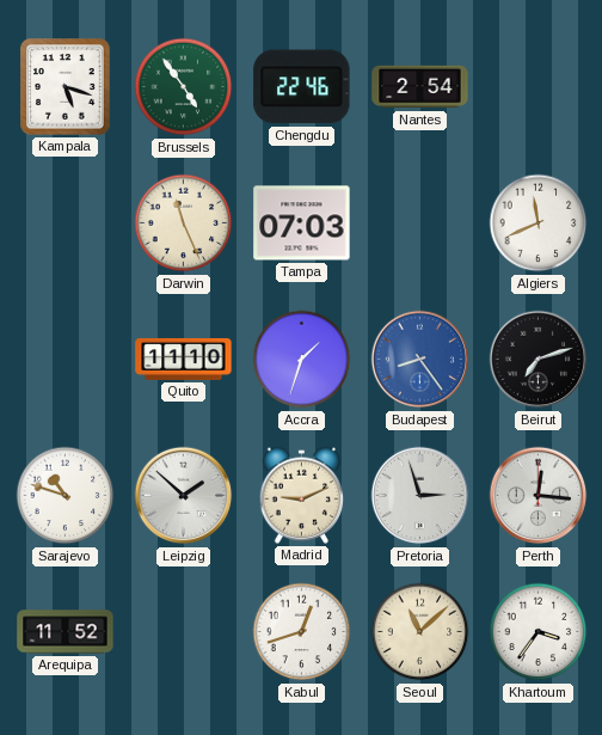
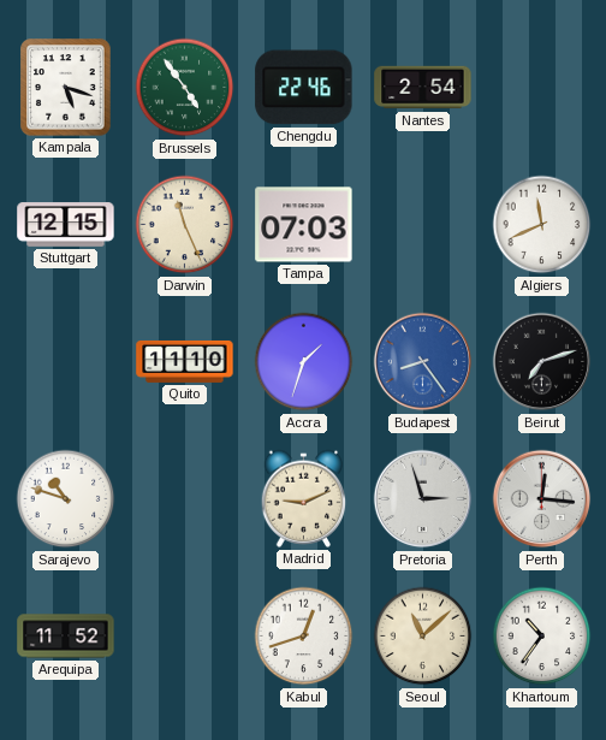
Stuttgart: none -> 12:15
Leipzig: 1:52 -> none
Khartoum: 3:36 -> 10:36
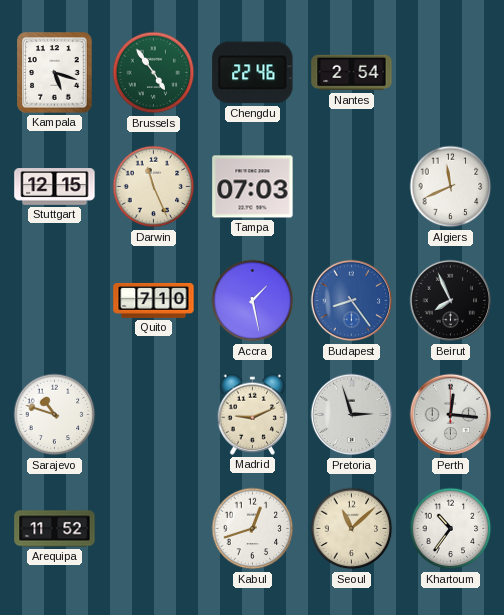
Quito: 11:10 -> 7:10
Accra: 1:33 -> 1:28
Beirut: 7:12 -> 7:56
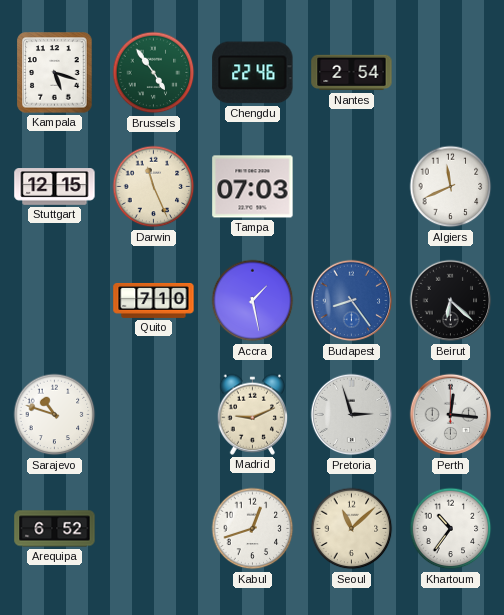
Beirut: 7:56 -> 6:22
Arequipa: 11:52 -> 6:52
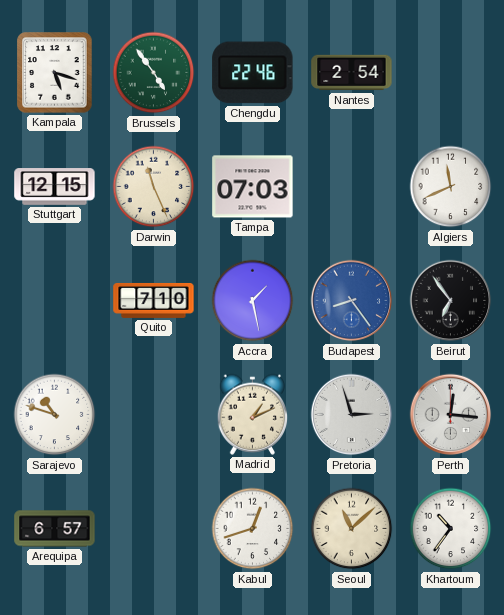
Beirut: 6:22 -> 6:54
Madrid: 9:11 -> 1:11
Arequipa: 6:52 -> 6:57
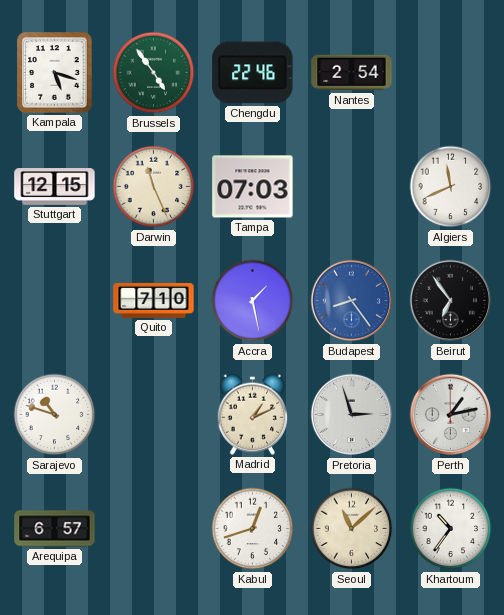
Perth: 12:16 -> 1:13
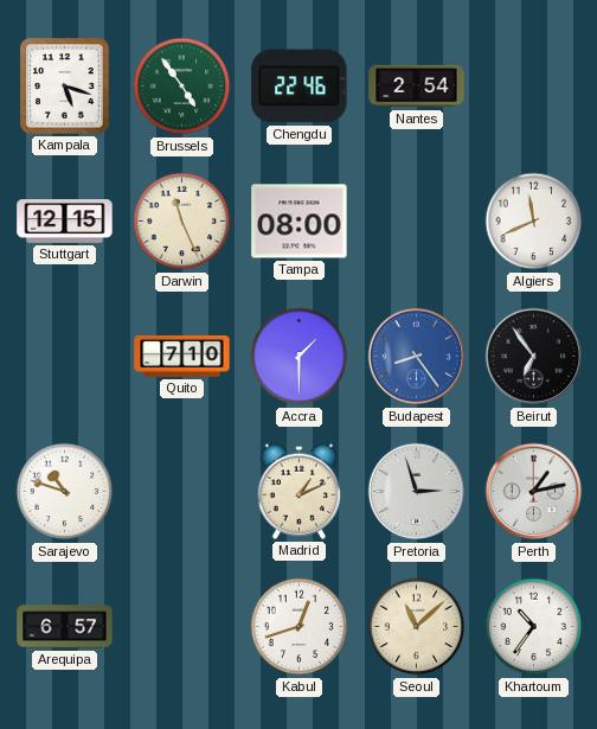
Tampa: 07:03 -> 08:00
Accra: 1:28 -> 1:30
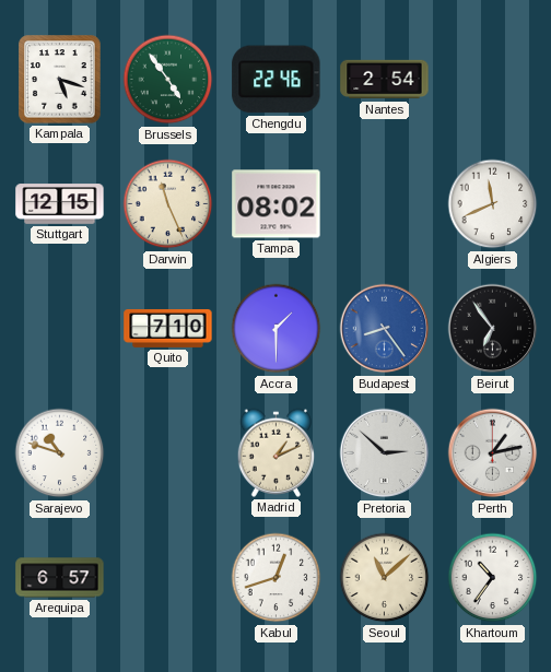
Tampa: 08:00 -> 08:02
Pretoria: 2:57 -> 2:52
